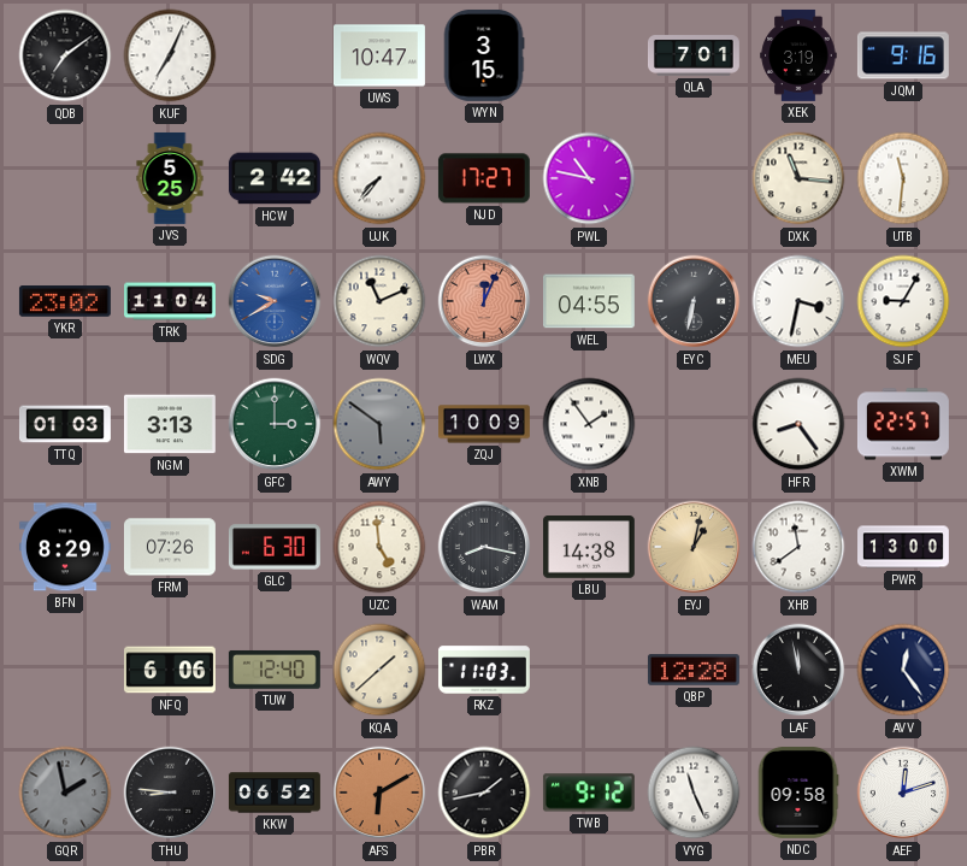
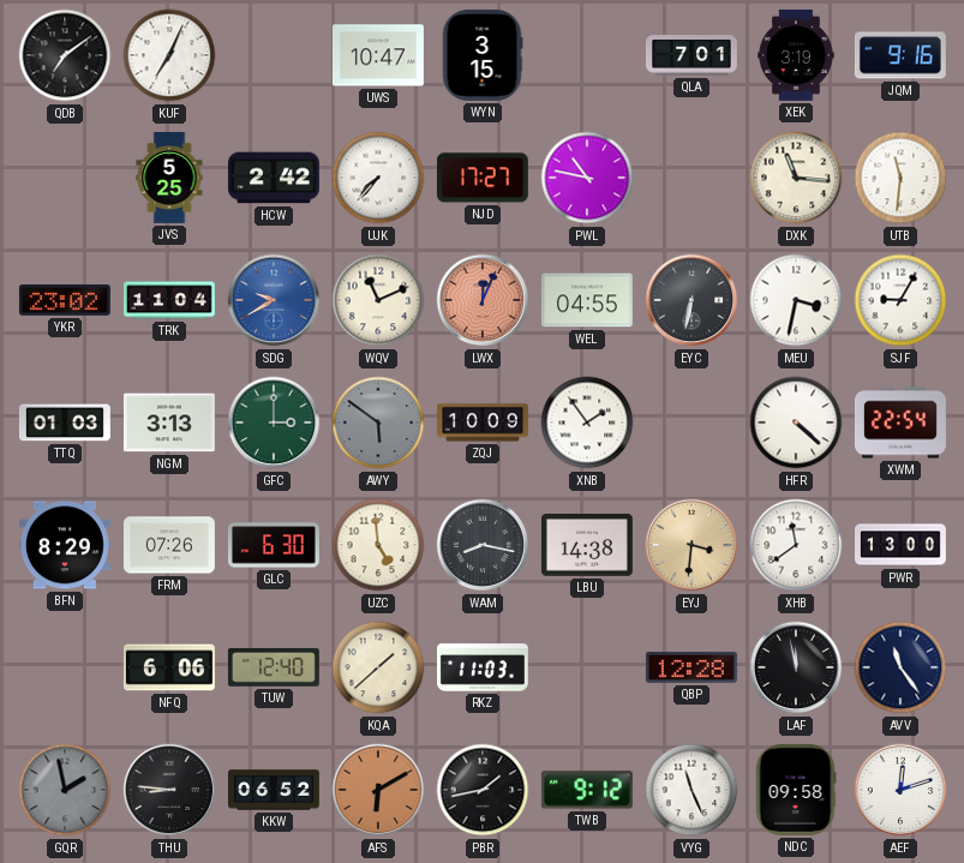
HFR: 8:24 -> 4:22
XWM: 22:57 -> 22:54
EYJ: 1:02 -> 3:31
AVV: 12:24 -> 11:24
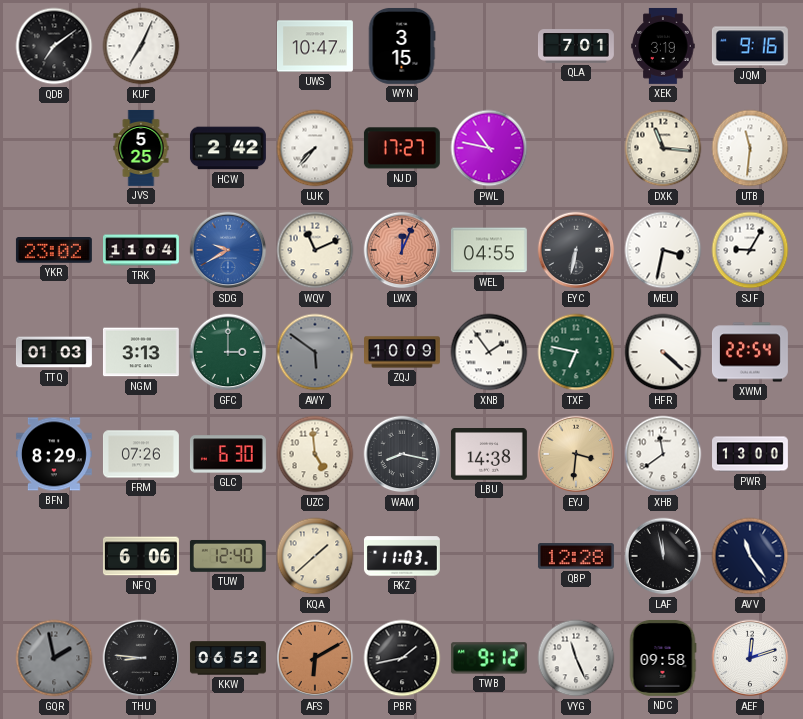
TXF: none -> 6:47
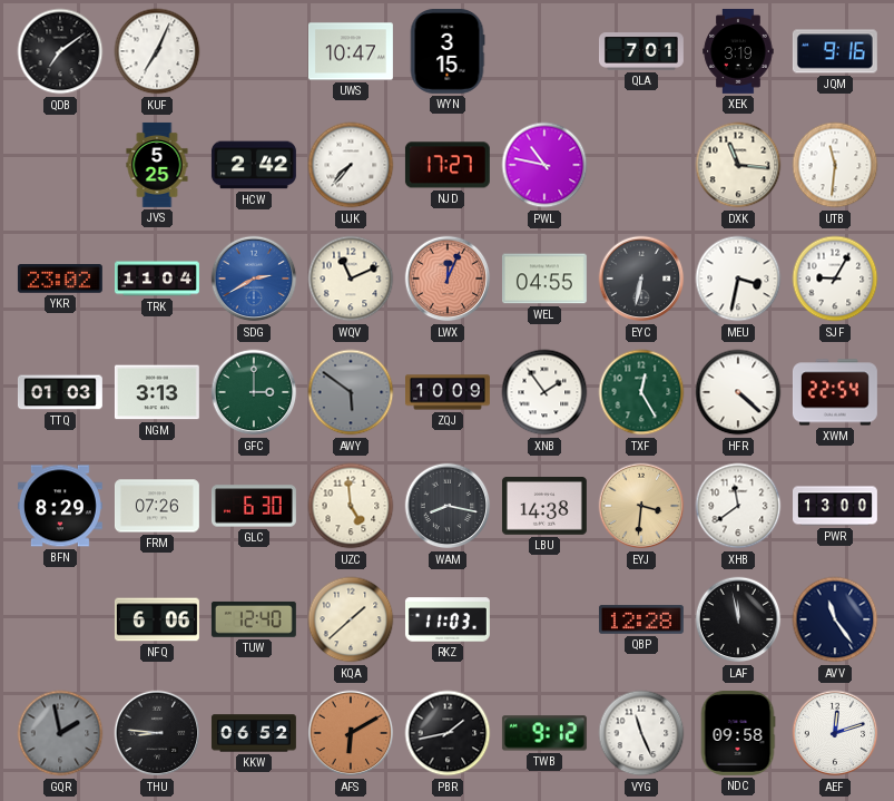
SDG: 9:40 -> 2:40
TXF: 6:47 -> 12:25
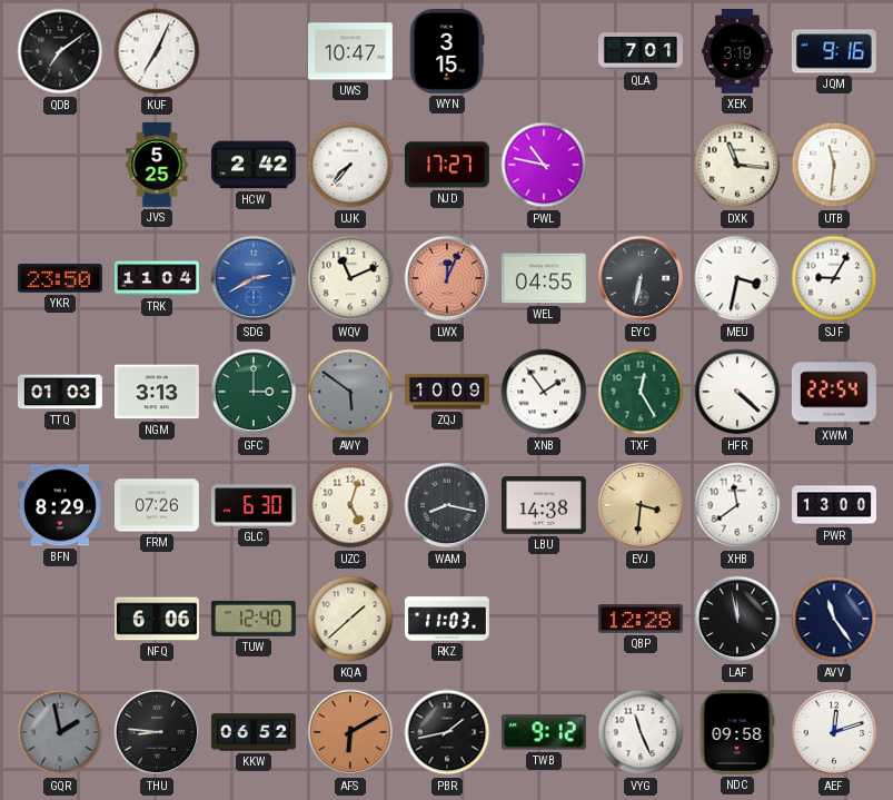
YKR: 23:02 -> 23:50
UZC: 4:59 -> 5:03
